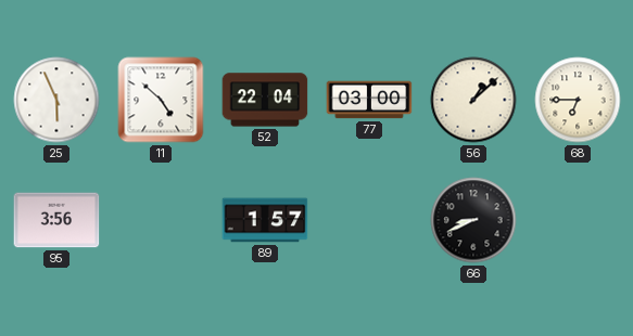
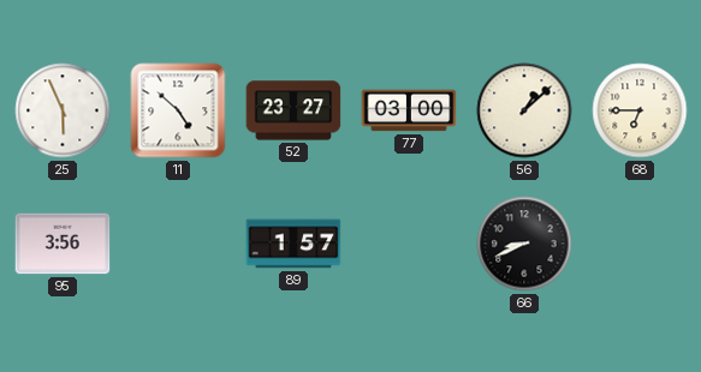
52: 22:04 -> 23:27
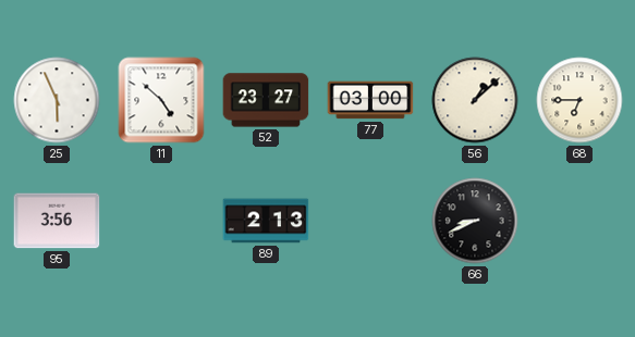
89: 1:57 -> 2:13
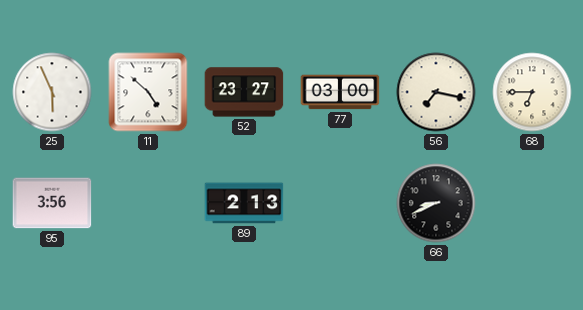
56: 1:08 -> 7:17
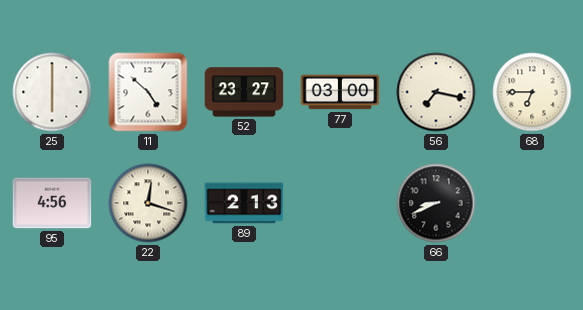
25: 5:56 -> 6:00
95: 3:56 -> 4:56
22: none -> 12:18
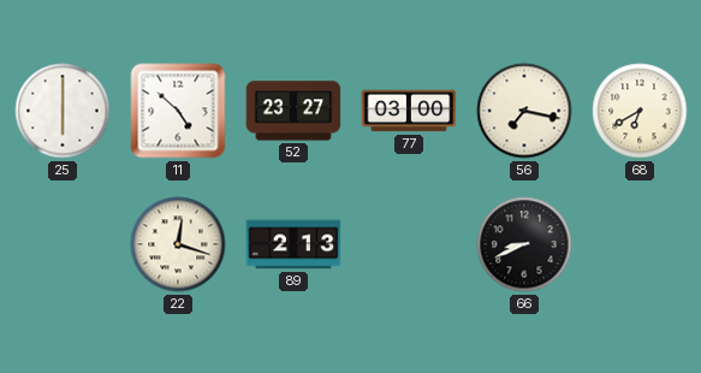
68: 6:45 -> 6:40
95: 4:56 -> none
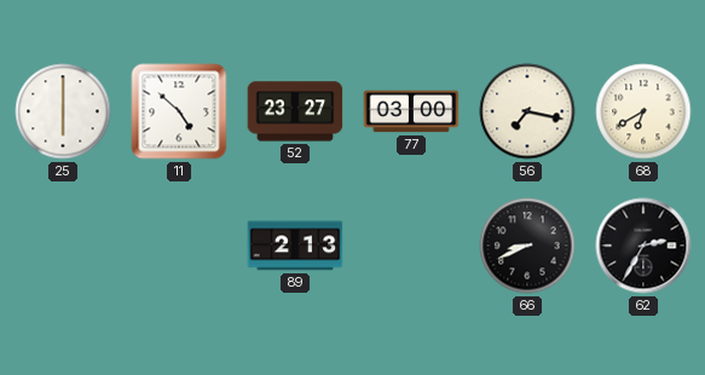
22: 12:18 -> none
62: none -> 2:35
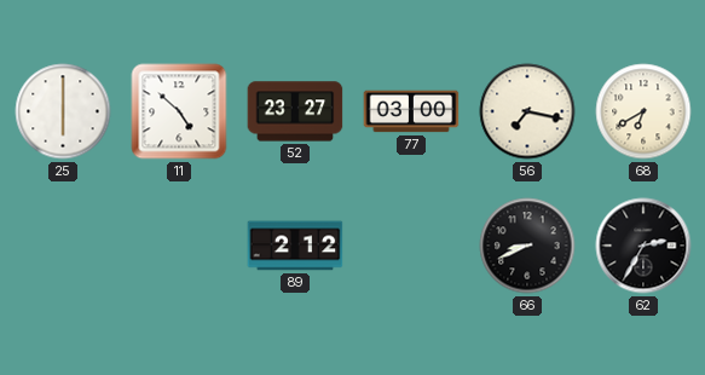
89: 2:13 -> 2:12
